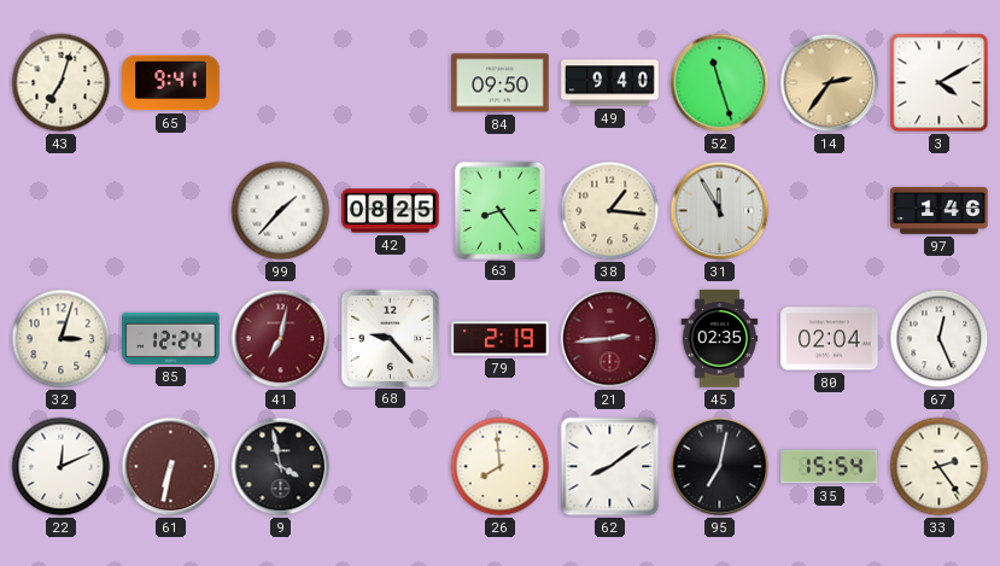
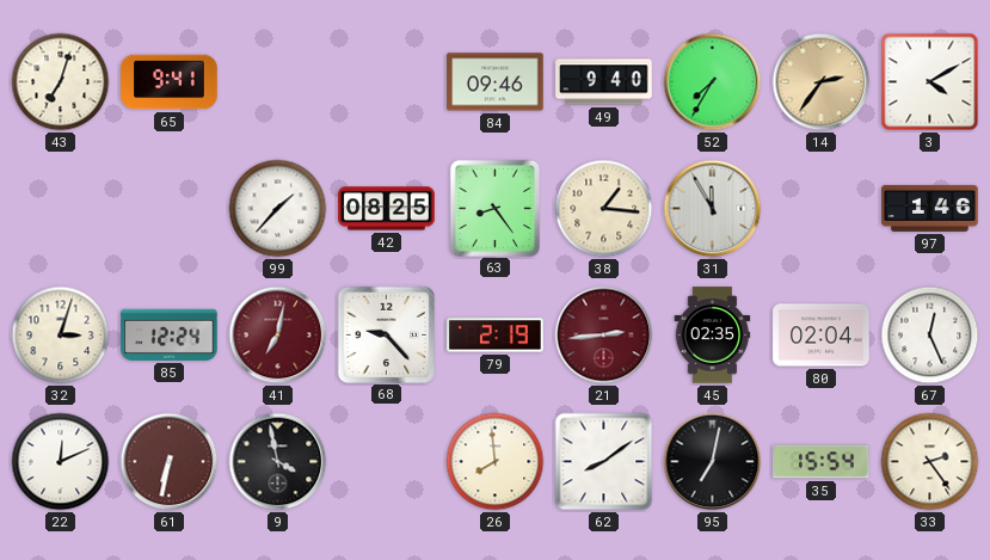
84: 09:50 -> 09:46
52: 11:27 -> 7:35
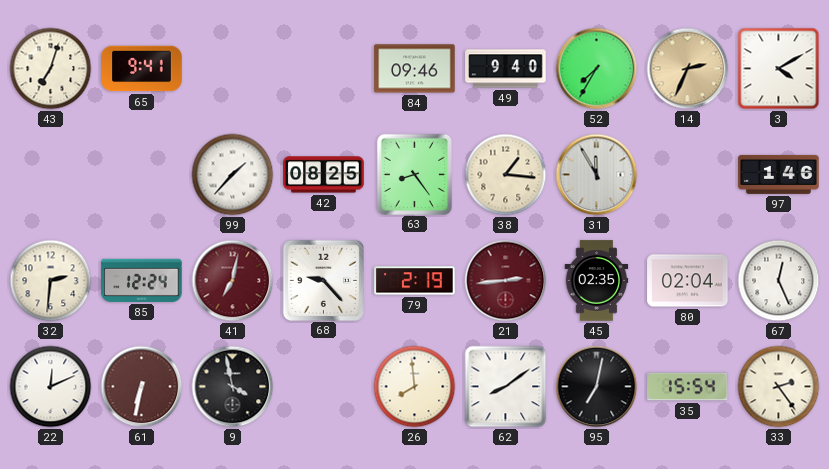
14: 2:36 -> 2:34
32: 3:03 -> 2:31
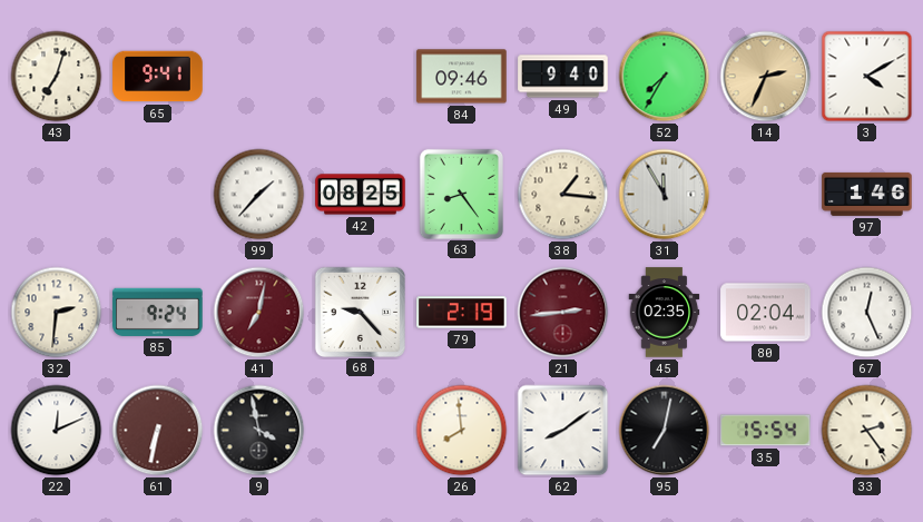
85: 12:24 -> 9:24
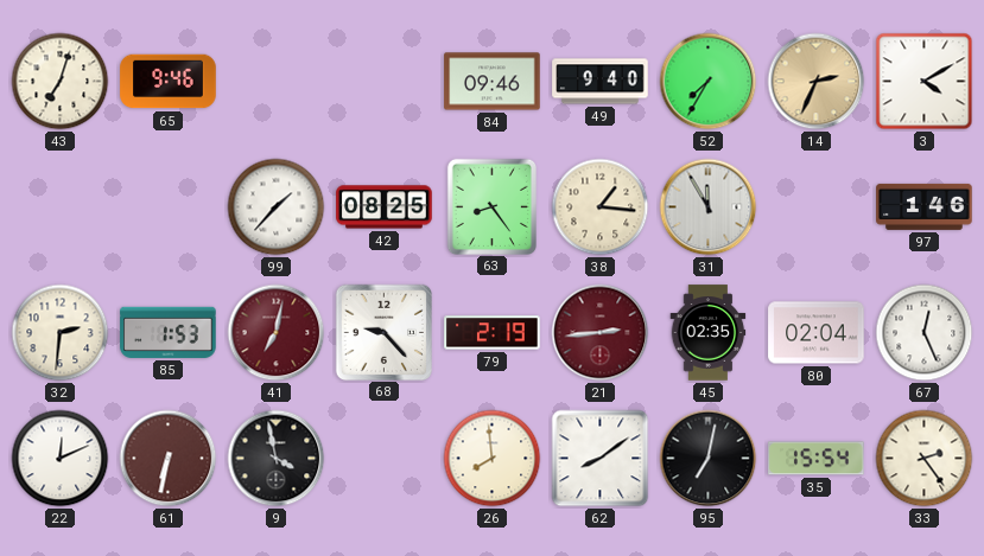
65: 9:41 -> 9:46
85: 9:24 -> 1:53
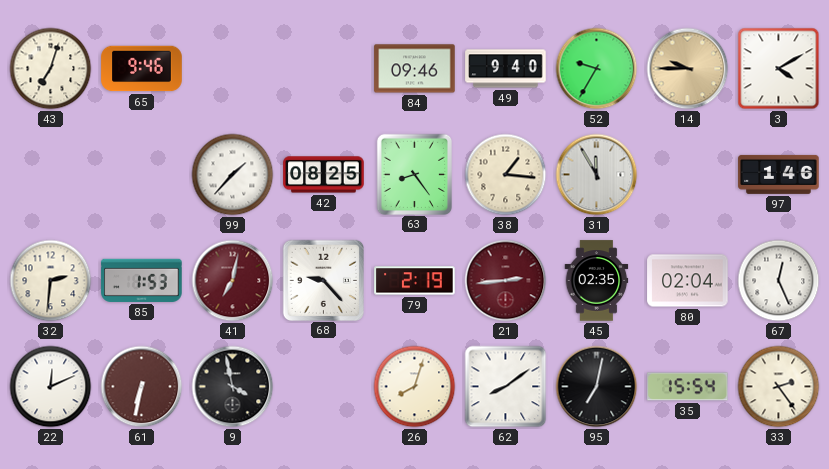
52: 7:35 -> 9:35
14: 2:34 -> 9:45
26: 7:59 -> 8:03
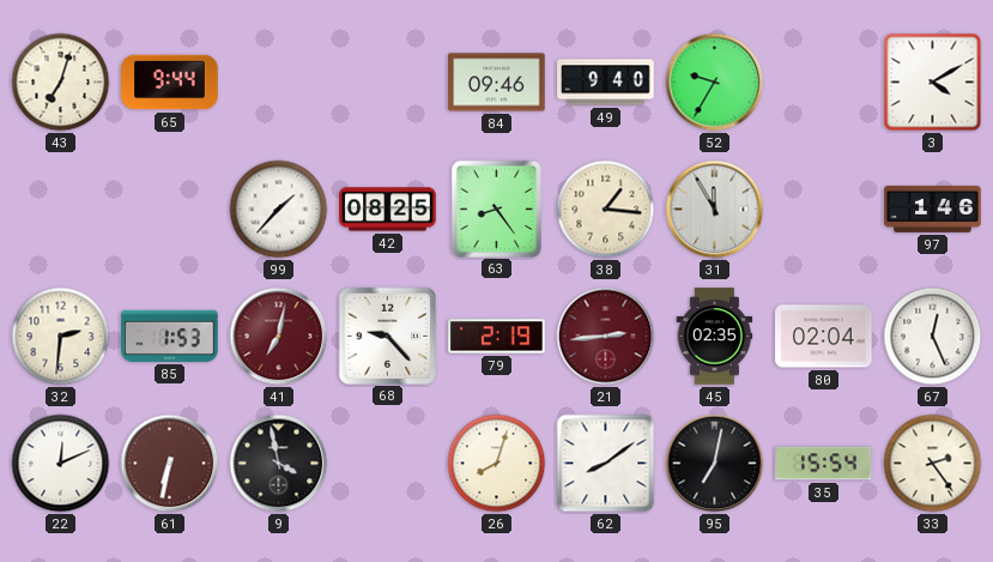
65: 9:46 -> 9:44
14: 9:45 -> none
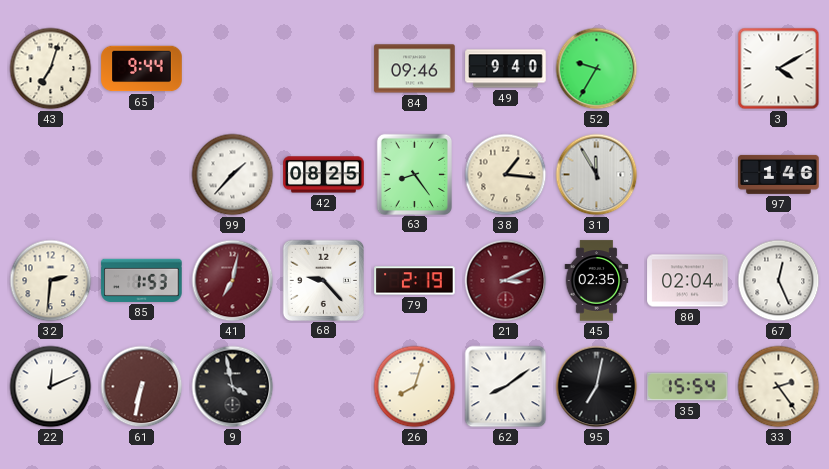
21: 2:44 -> 3:11
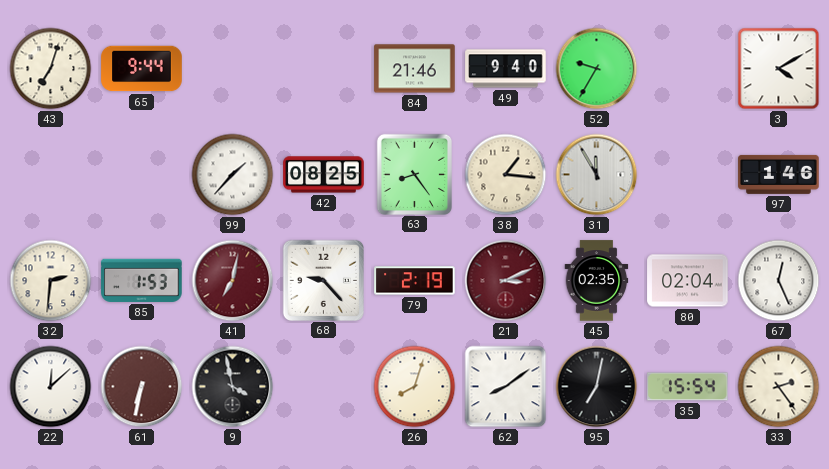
84: 09:46 -> 21:46
22: 12:11 -> 12:08
